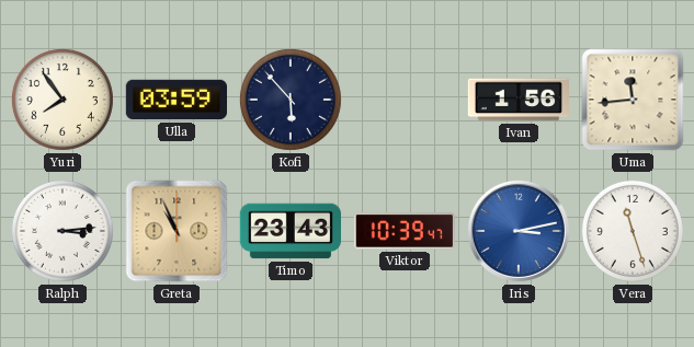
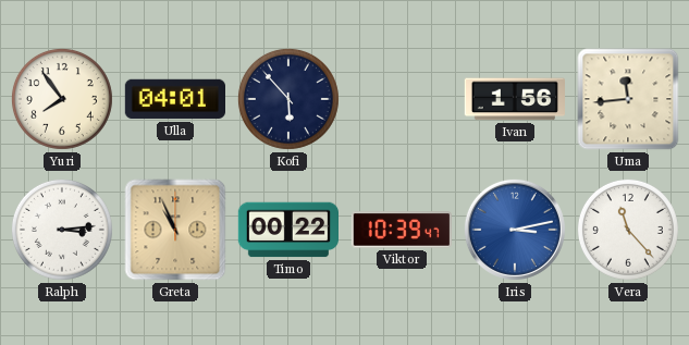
Ulla: 03:59 -> 04:01
Timo: 23:43 -> 00:22
Vera: 11:27 -> 11:23
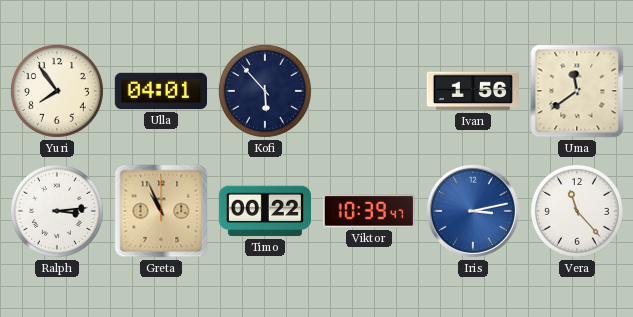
Uma: 11:44 -> 11:39
